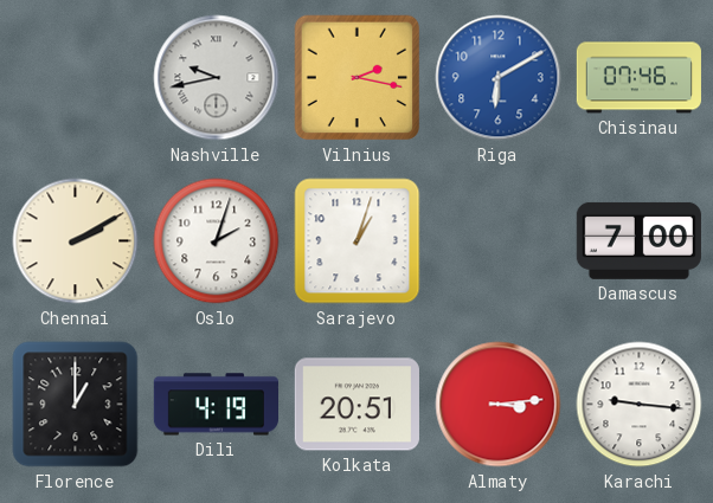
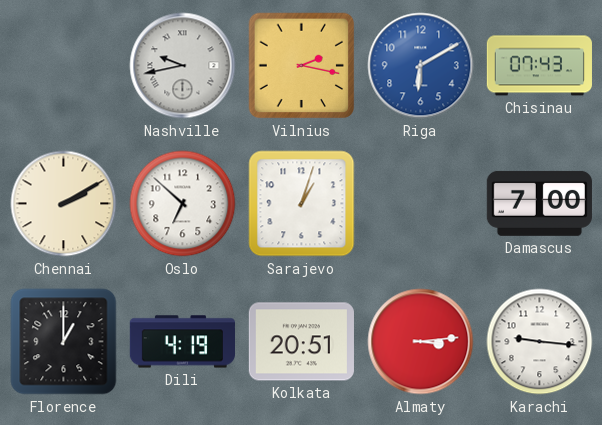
Chisinau: 07:46 -> 07:43
Oslo: 2:03 -> 6:52
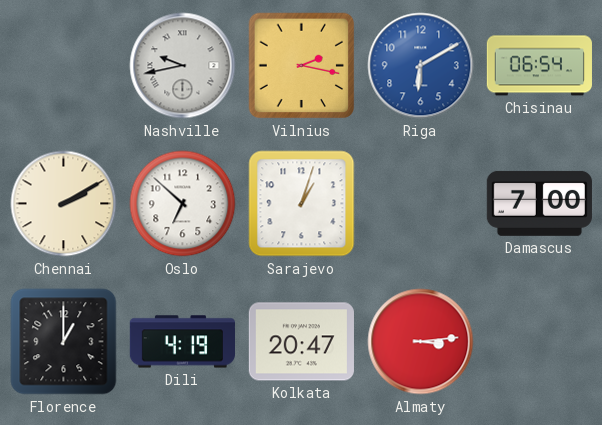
Chisinau: 07:43 -> 06:54
Kolkata: 20:51 -> 20:47
Karachi: 9:16 -> none
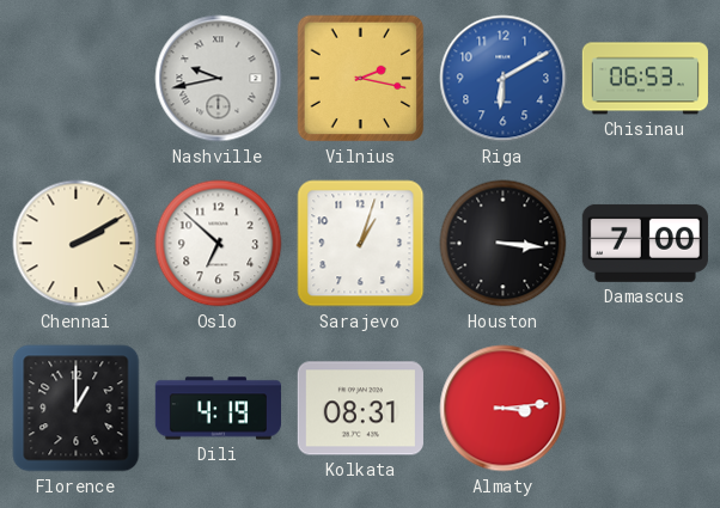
Chisinau: 06:54 -> 06:53
Houston: none -> 3:16
Kolkata: 20:47 -> 08:31
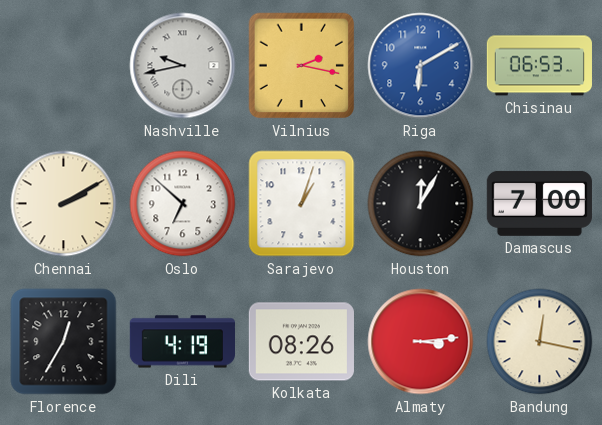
Houston: 3:16 -> 12:05
Florence: 1:00 -> 12:35
Kolkata: 08:31 -> 08:26
Bandung: none -> 12:17
